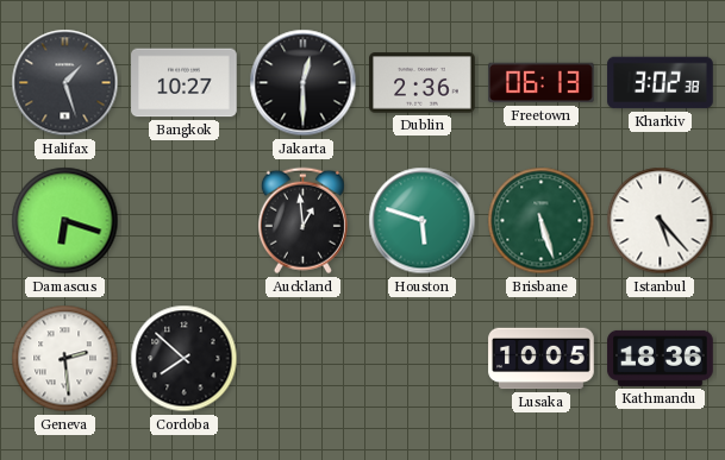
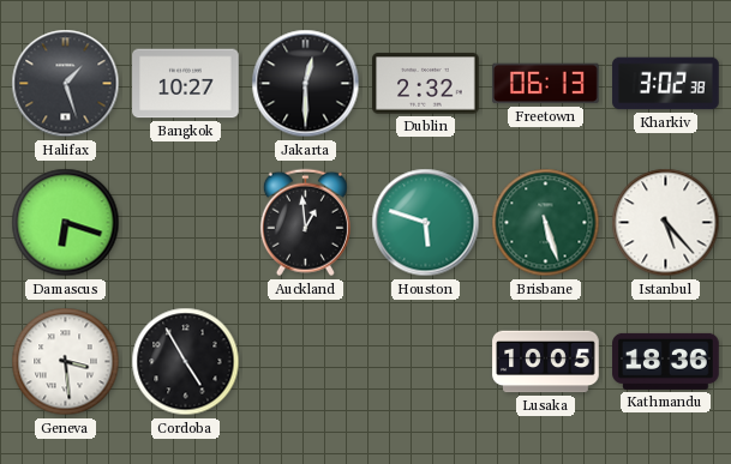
Dublin: 2:36 -> 2:32
Geneva: 2:29 -> 3:29
Cordoba: 7:52 -> 4:55
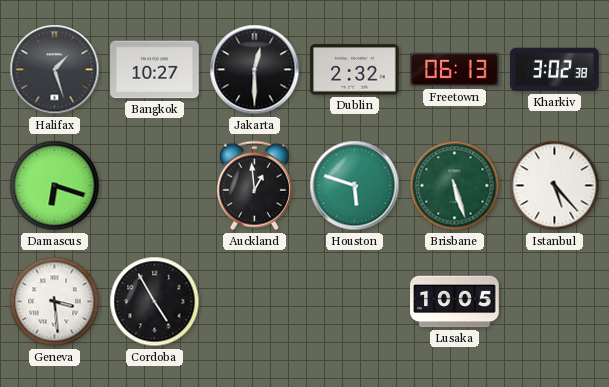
Kathmandu: 18:36 -> none
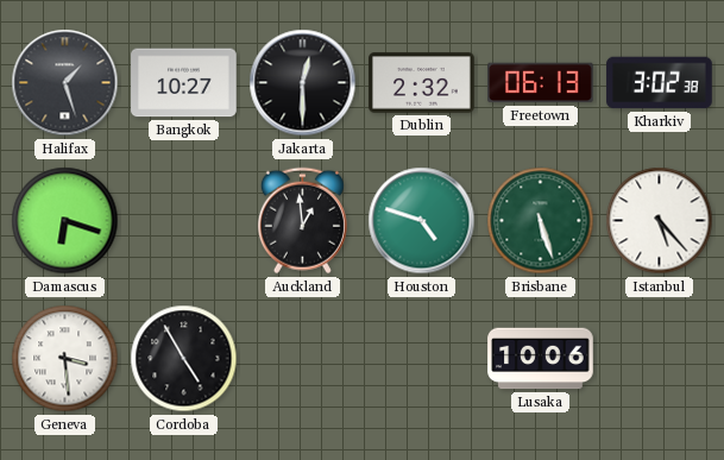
Houston: 5:48 -> 4:48
Lusaka: 10:05 -> 10:06
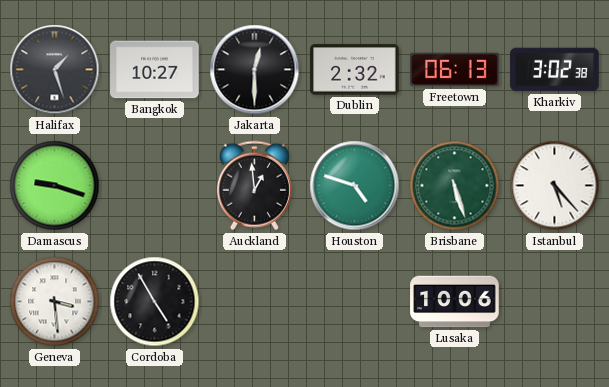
Damascus: 6:18 -> 9:18
